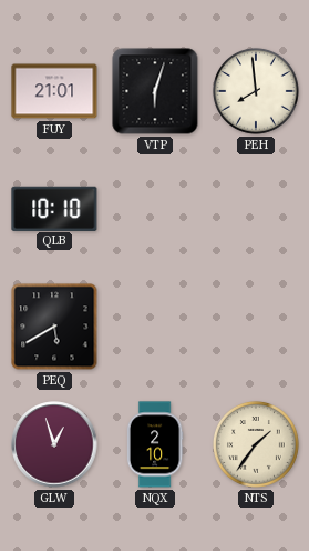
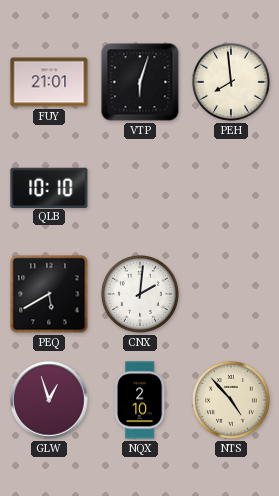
CNX: none -> 2:01
NTS: 1:36 -> 4:53
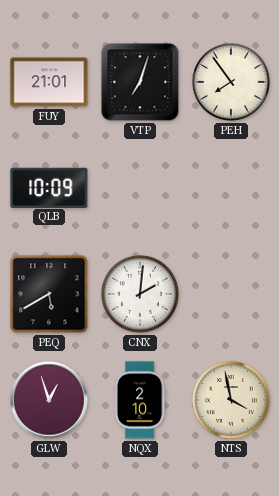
VTP: 6:03 -> 7:03
PEH: 7:59 -> 7:54
QLB: 10:10 -> 10:09
NTS: 4:53 -> 3:58
